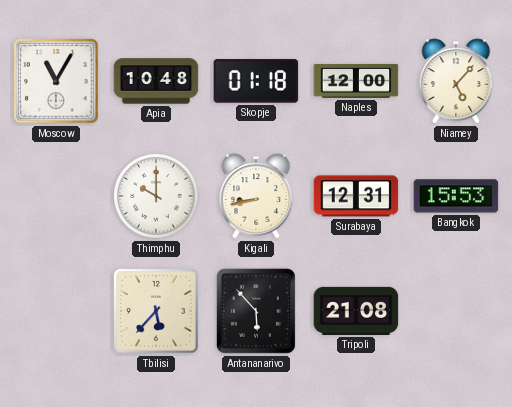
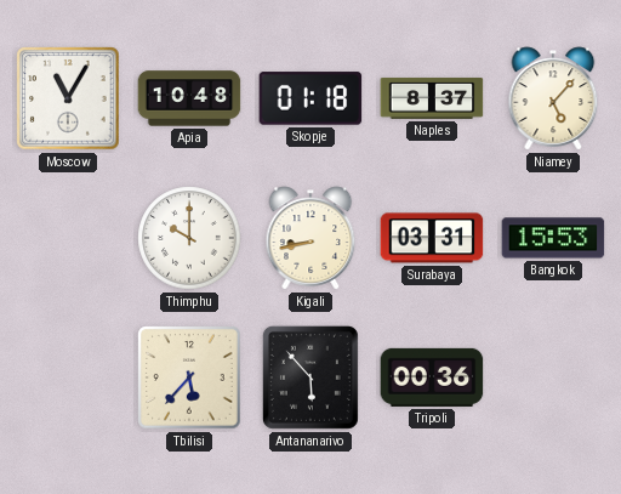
Naples: 12:00 -> 8:37
Surabaya: 12:31 -> 03:31
Tripoli: 21:08 -> 00:36
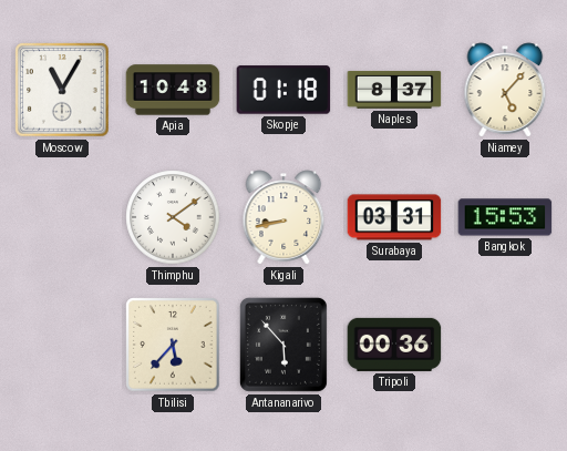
Thimphu: 10:00 -> 4:09
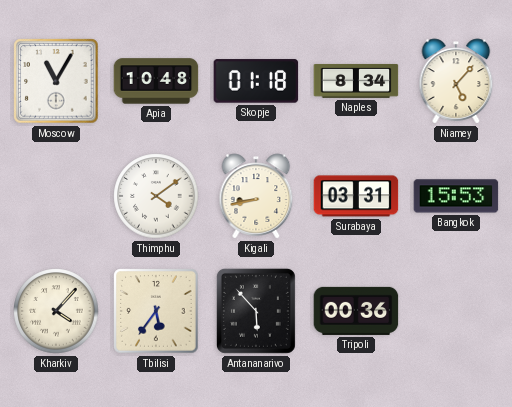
Naples: 8:37 -> 8:34
Kharkiv: none -> 4:07
Tbilisi: 5:37 -> 5:36
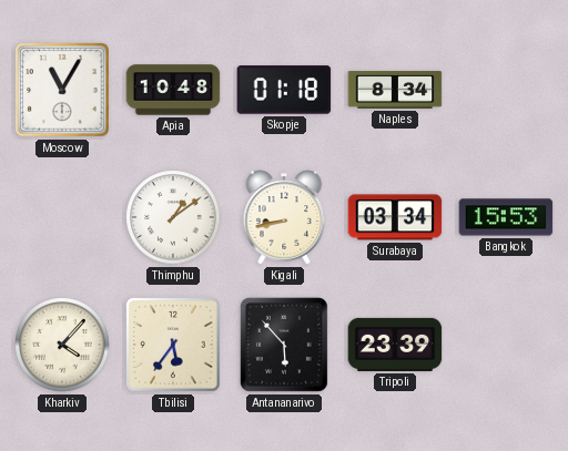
Niamey: 5:07 -> none
Thimphu: 4:09 -> 1:09
Surabaya: 03:31 -> 03:34
Tripoli: 00:36 -> 23:39
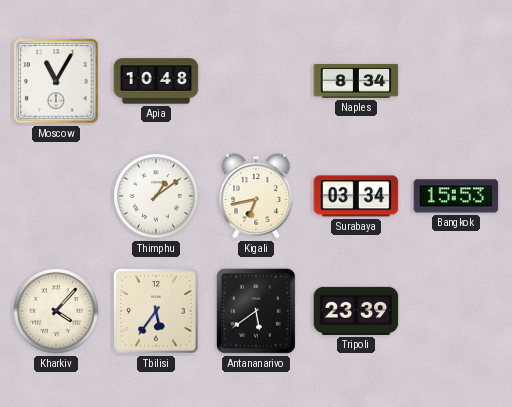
Skopje: 01:18 -> none
Kigali: 8:43 -> 6:43
Antananarivo: 5:53 -> 5:39
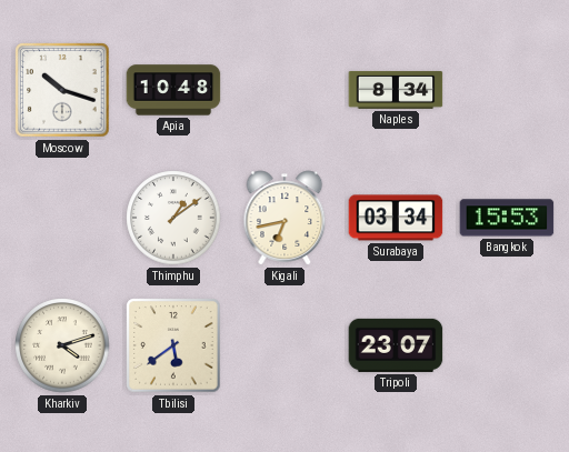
Moscow: 11:05 -> 10:18
Kharkiv: 4:07 -> 4:12
Tbilisi: 5:36 -> 5:39
Antananarivo: 5:39 -> none
Tripoli: 23:39 -> 23:07
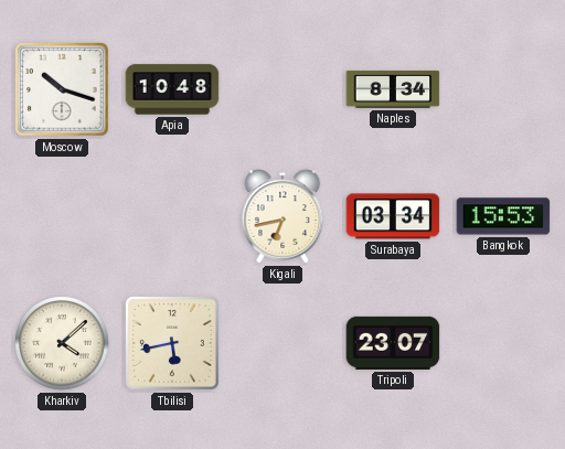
Thimphu: 1:09 -> none
Kharkiv: 4:12 -> 4:08
Tbilisi: 5:39 -> 5:43
